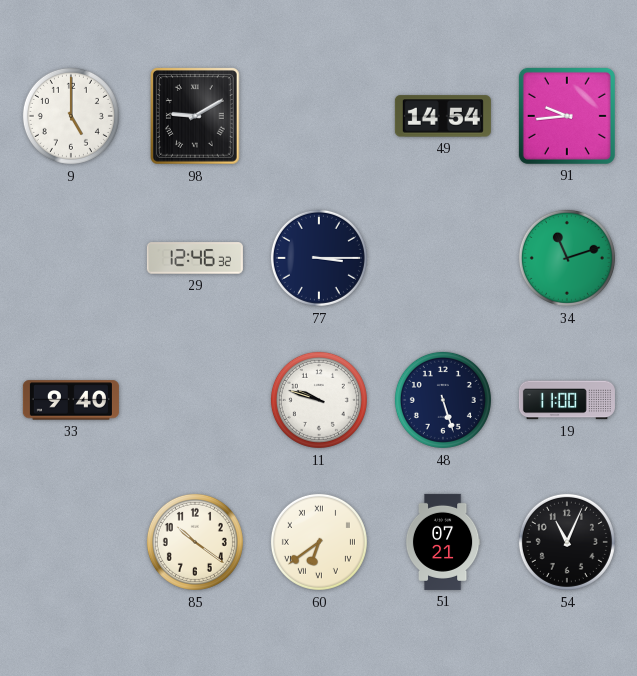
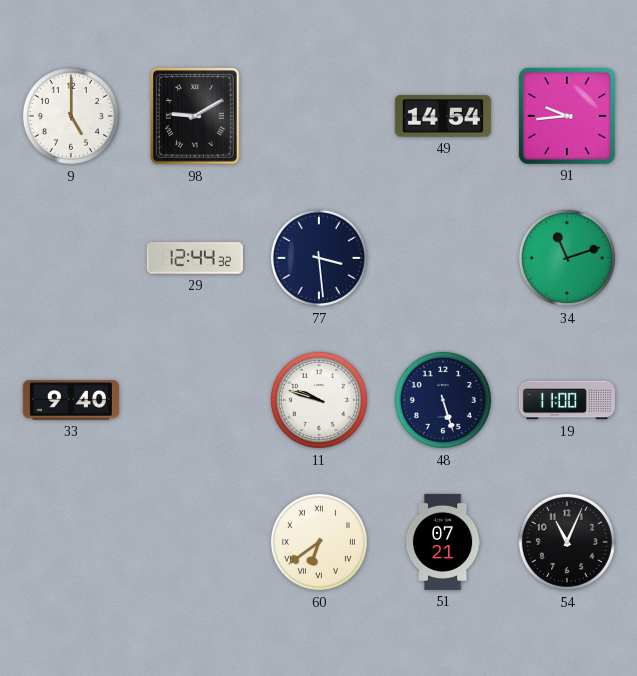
29: 12:46 -> 12:44
77: 3:15 -> 3:29
85: 10:21 -> none
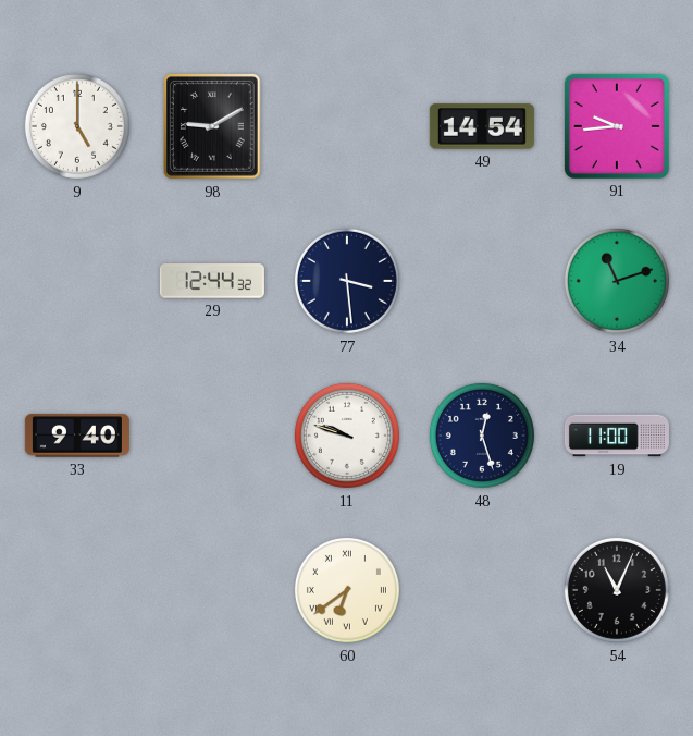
48: 5:27 -> 12:27
51: 07:21 -> none
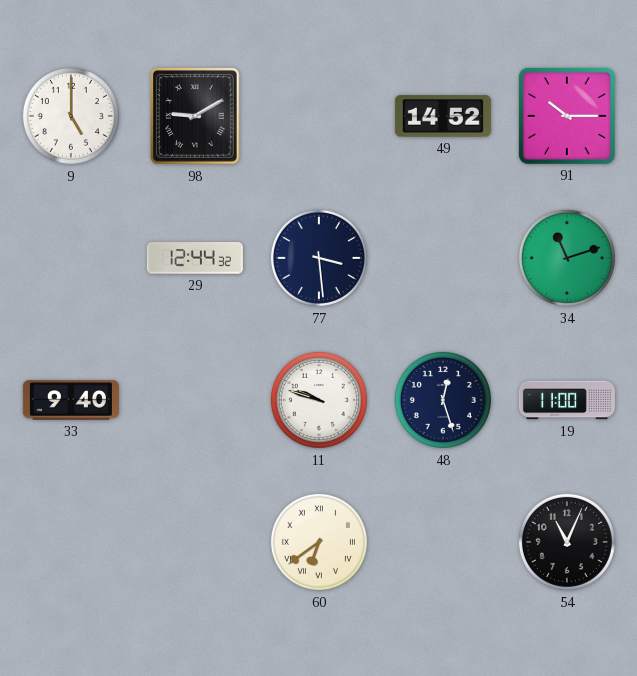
49: 14:54 -> 14:52
91: 9:44 -> 10:15
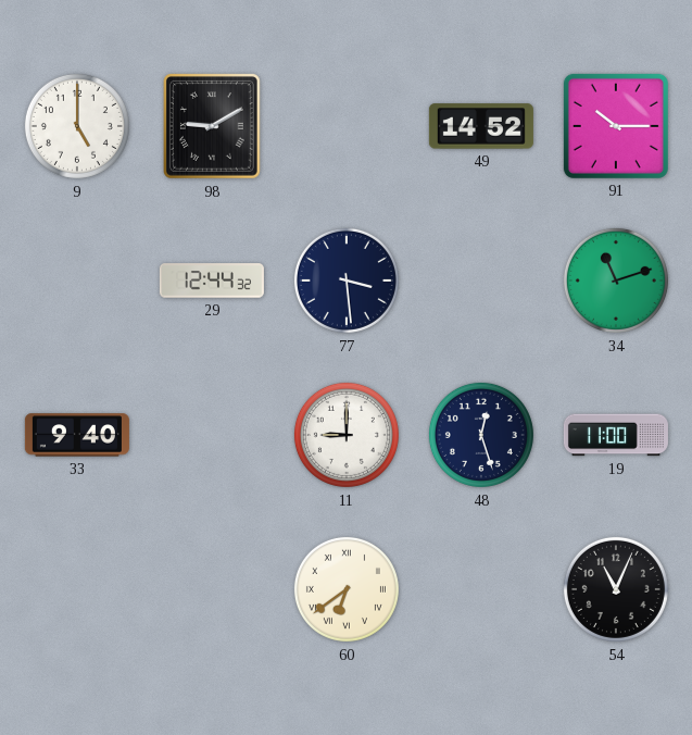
11: 9:48 -> 9:00
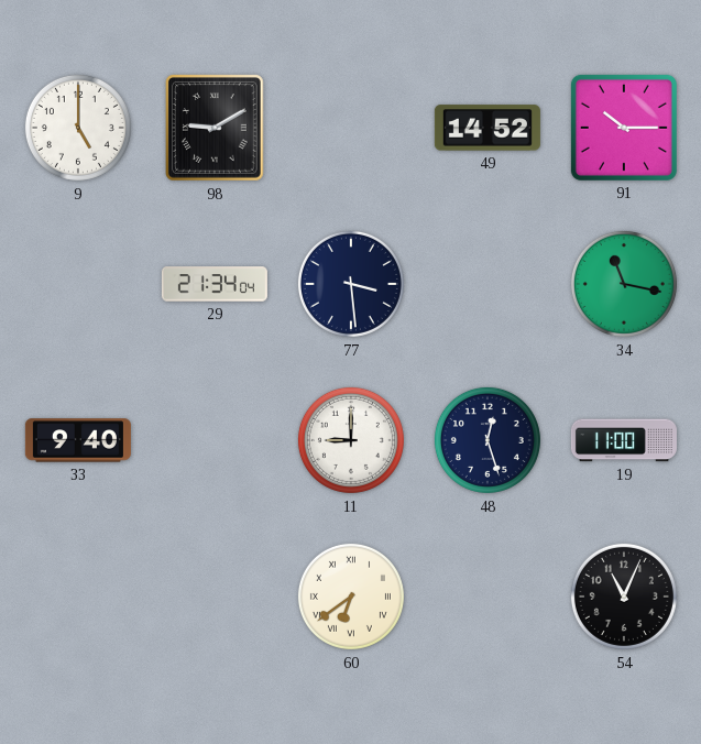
29: 12:44 -> 21:34
34: 11:12 -> 11:17
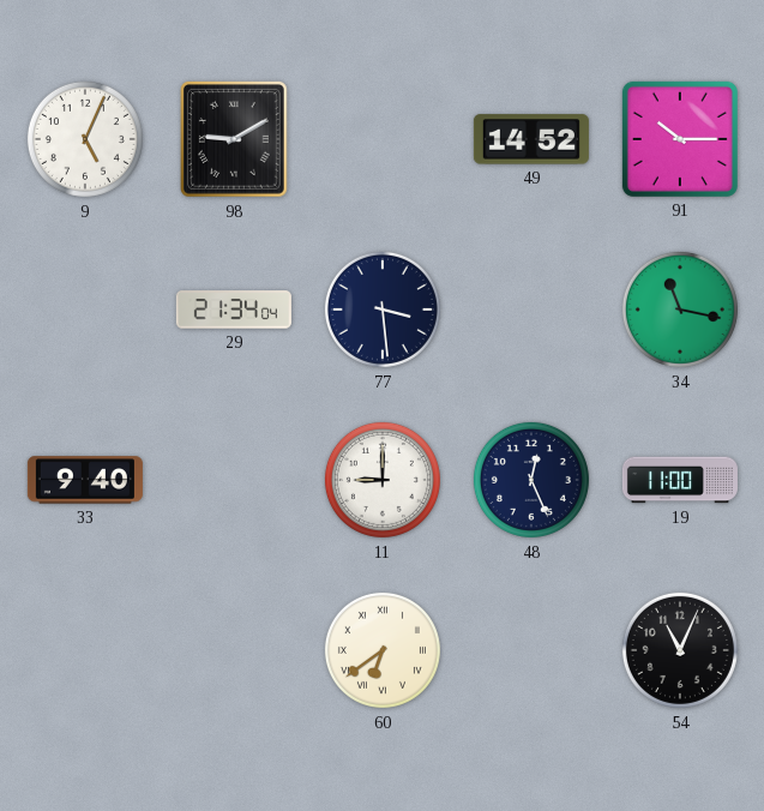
9: 5:00 -> 5:04
48: 12:27 -> 12:26
